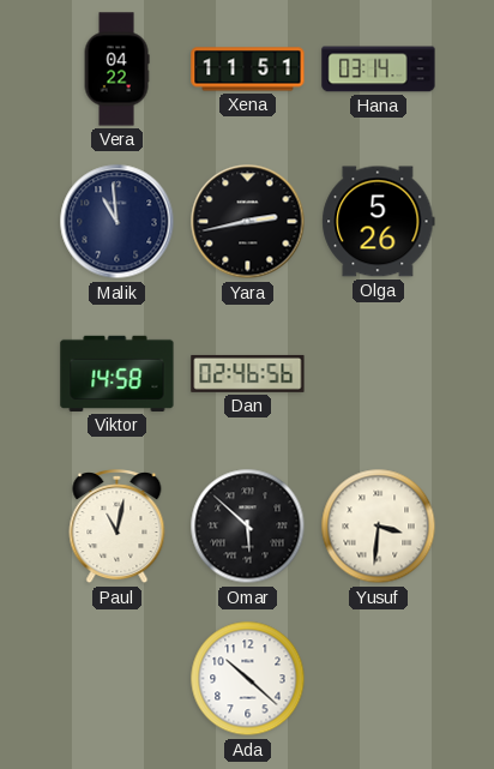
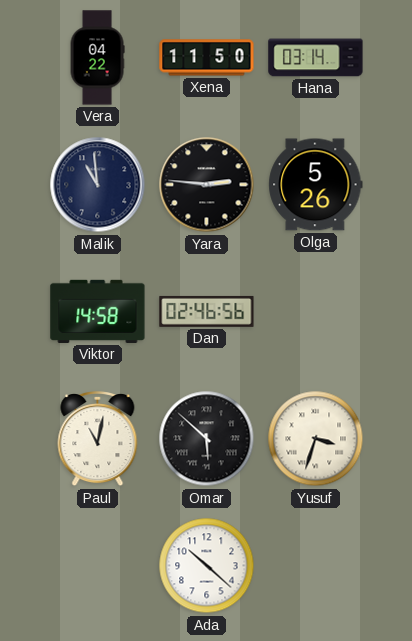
Xena: 11:51 -> 11:50
Yara: 2:43 -> 2:46
Yusuf: 3:31 -> 3:33
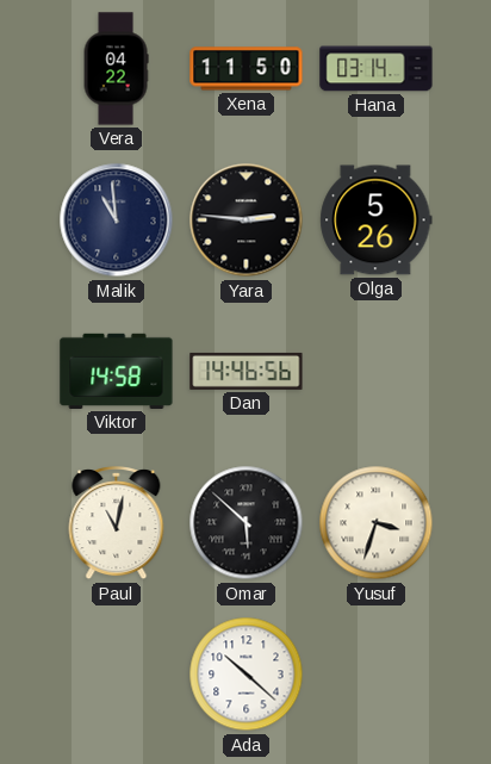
Dan: 02:46 -> 14:46
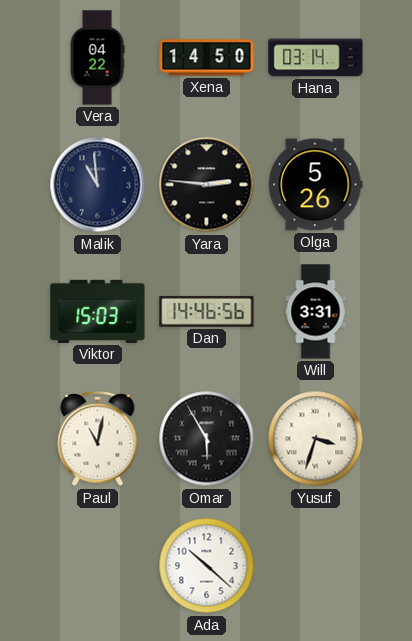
Xena: 11:50 -> 14:50
Viktor: 14:58 -> 15:03
Will: none -> 3:31
Omar: 5:52 -> 5:55
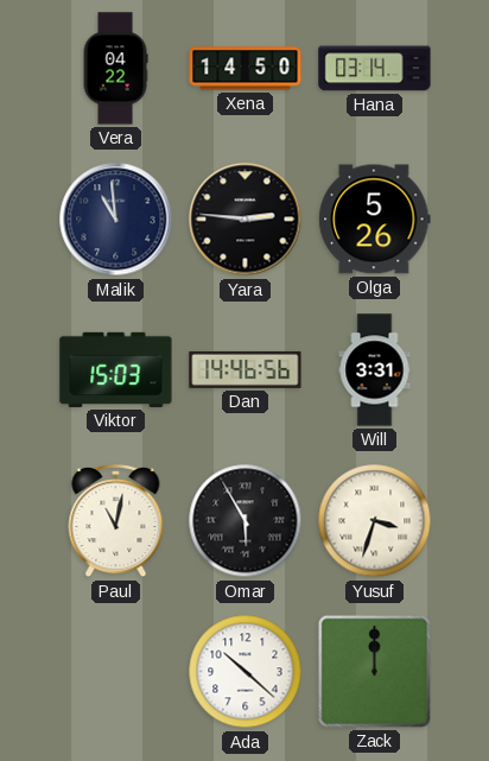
Zack: none -> 12:00
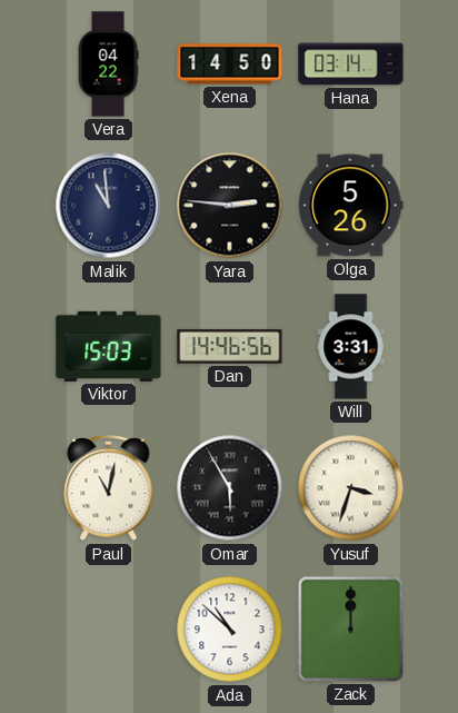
Ada: 10:22 -> 10:52
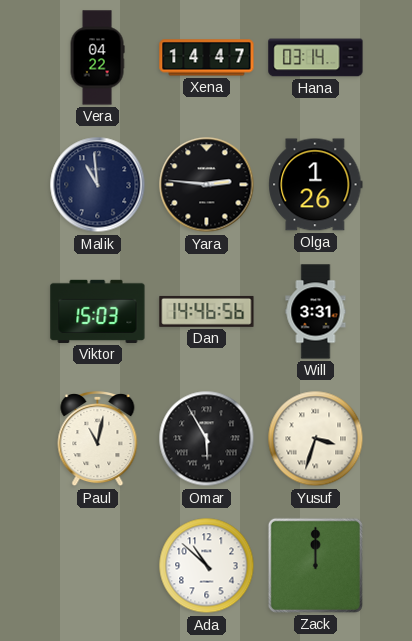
Xena: 14:50 -> 14:47
Olga: 5:26 -> 1:26
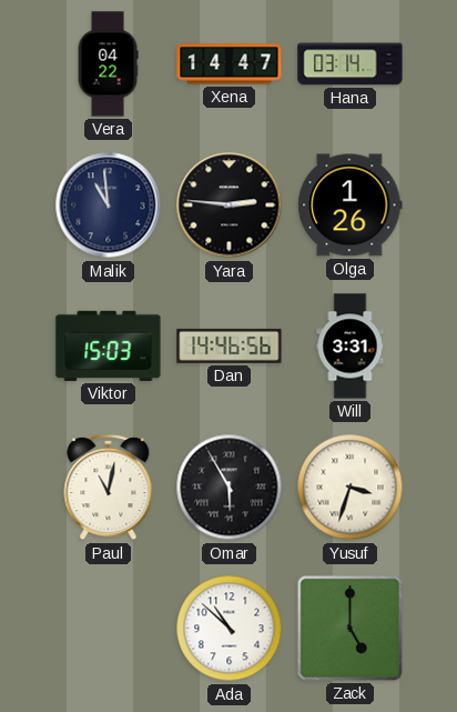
Zack: 12:00 -> 5:00
